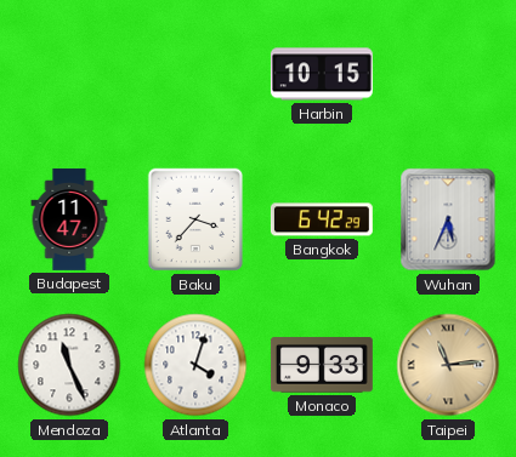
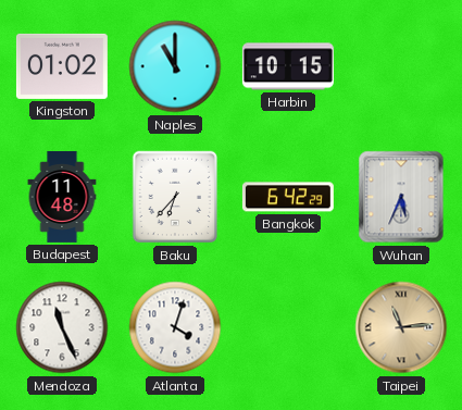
Kingston: none -> 01:02
Naples: none -> 11:00
Budapest: 11:47 -> 11:48
Baku: 3:37 -> 6:37
Monaco: 9:33 -> none
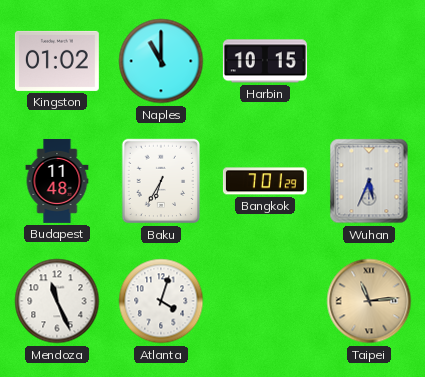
Baku: 6:37 -> 6:35
Bangkok: 6:42 -> 7:01
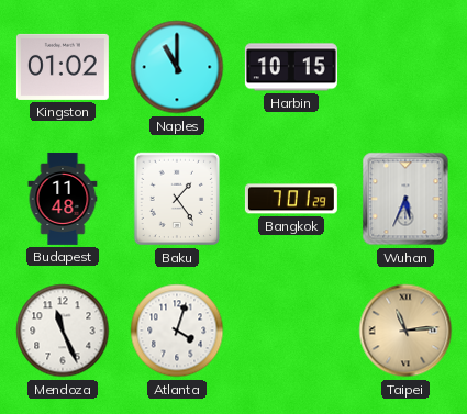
Baku: 6:35 -> 1:24
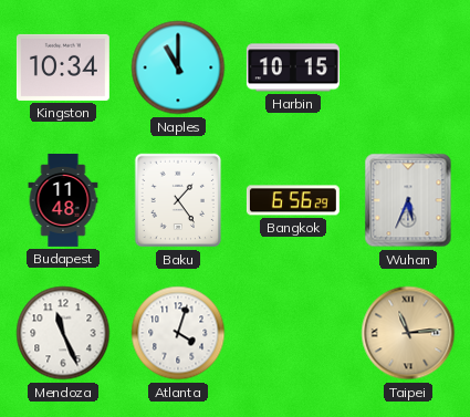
Kingston: 01:02 -> 10:34
Bangkok: 7:01 -> 6:56
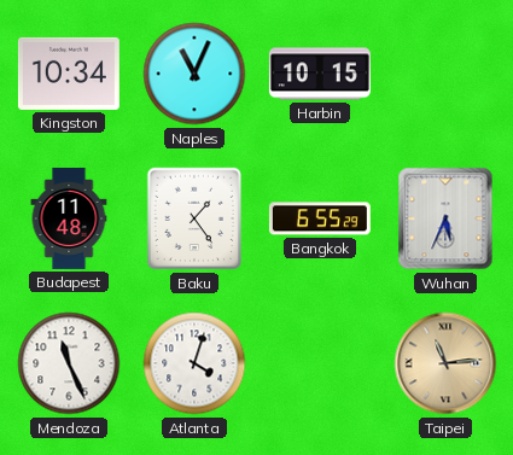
Naples: 11:00 -> 11:04
Bangkok: 6:56 -> 6:55
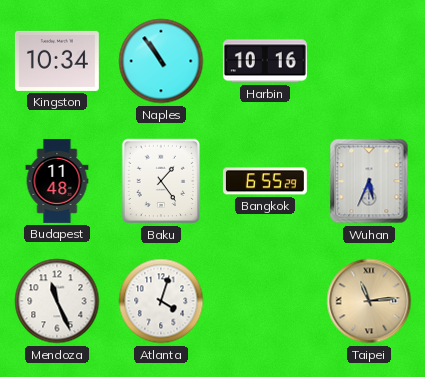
Naples: 11:04 -> 10:54
Harbin: 10:15 -> 10:16
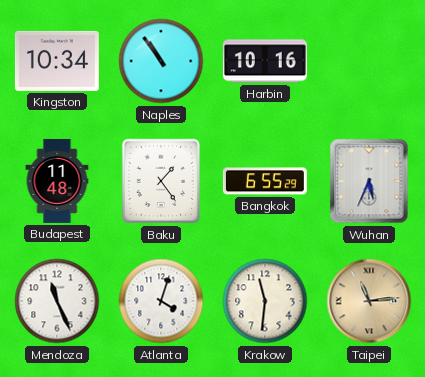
Krakow: none -> 11:31
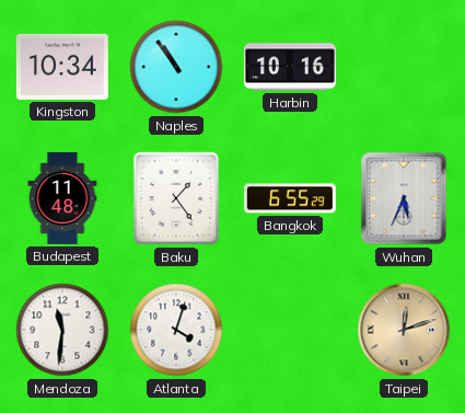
Mendoza: 11:26 -> 11:31
Krakow: 11:31 -> none
Taipei: 11:14 -> 12:12
